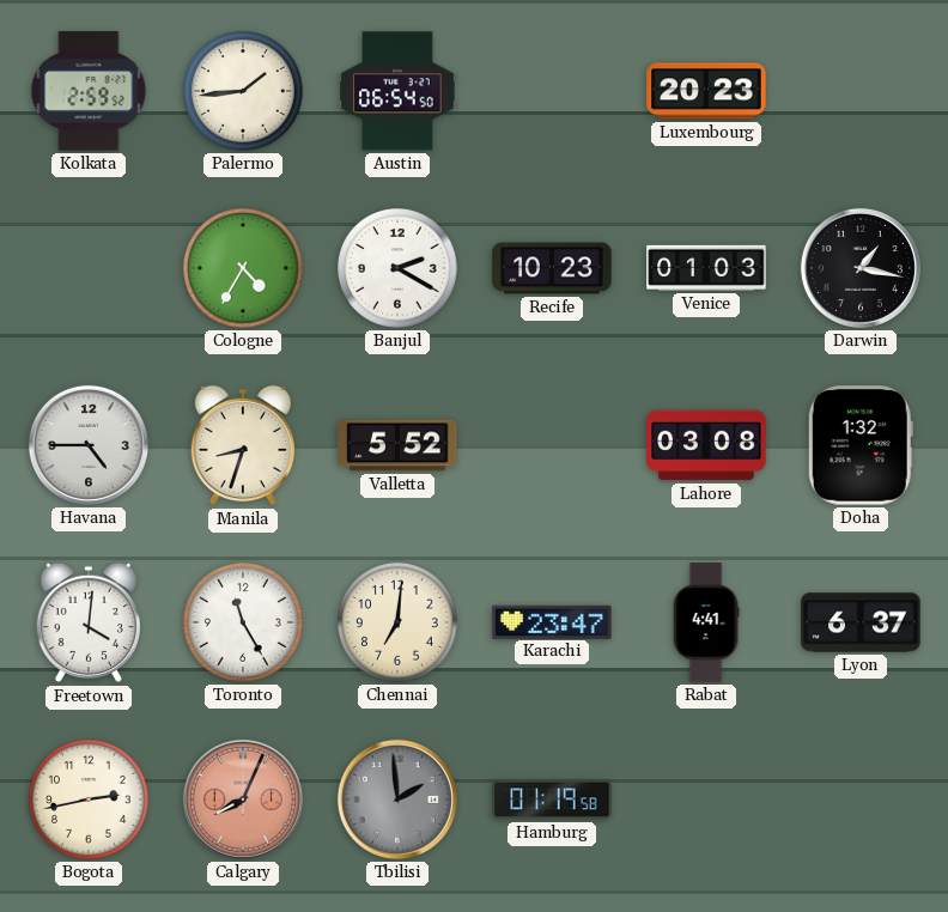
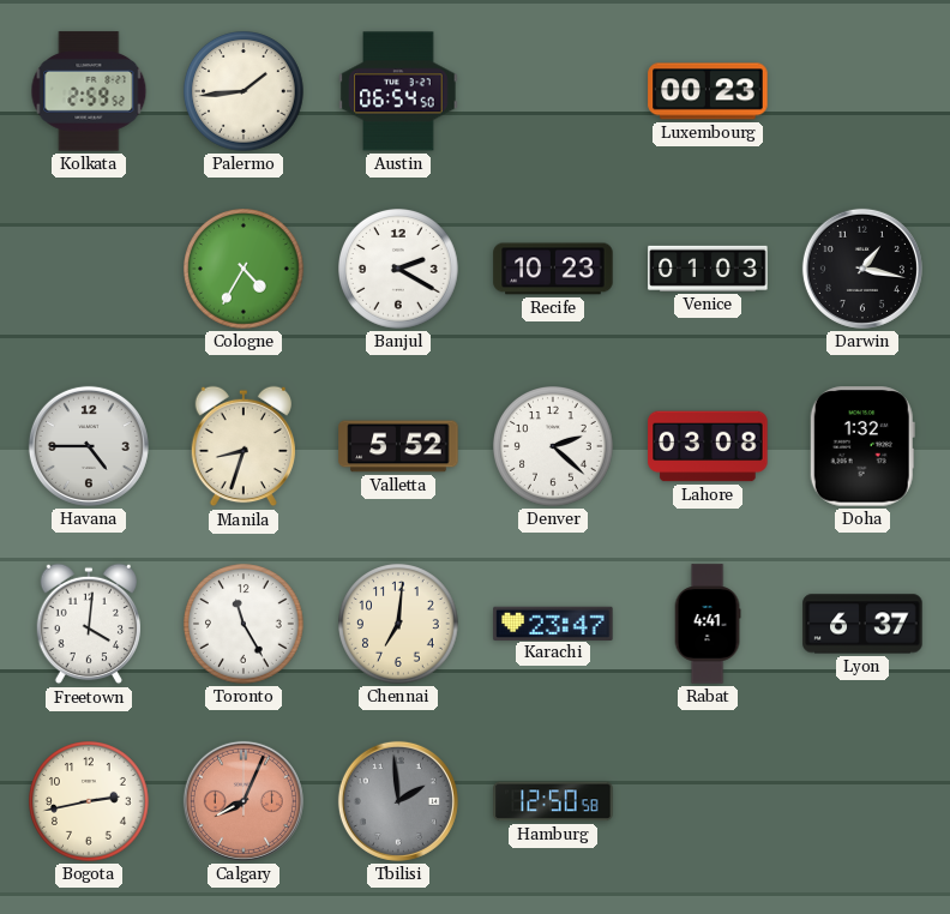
Luxembourg: 20:23 -> 00:23
Denver: none -> 2:22
Hamburg: 01:19 -> 12:50
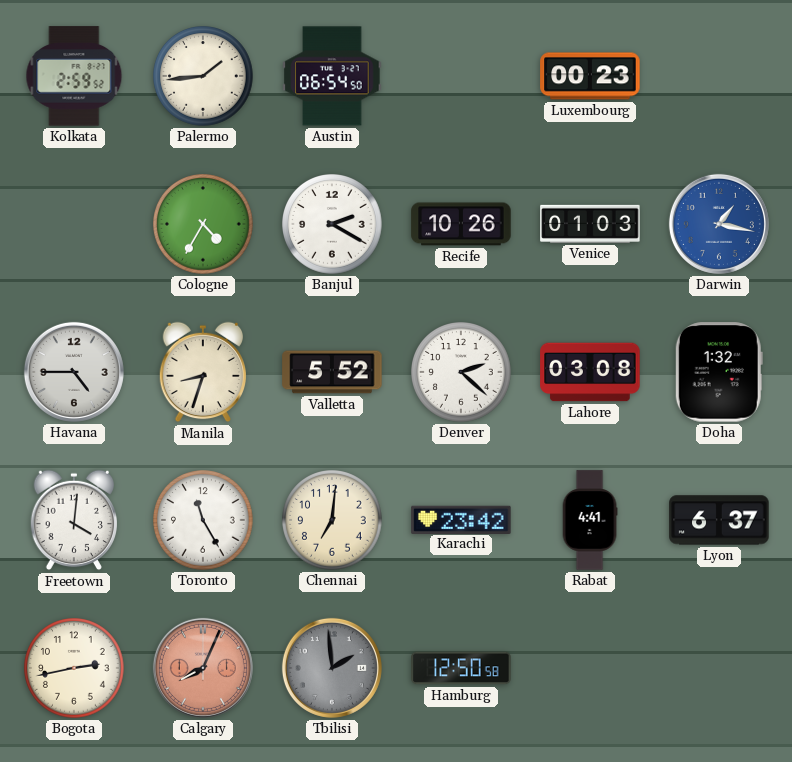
Recife: 10:23 -> 10:26
Darwin dial: black -> blue
Karachi: 23:47 -> 23:42
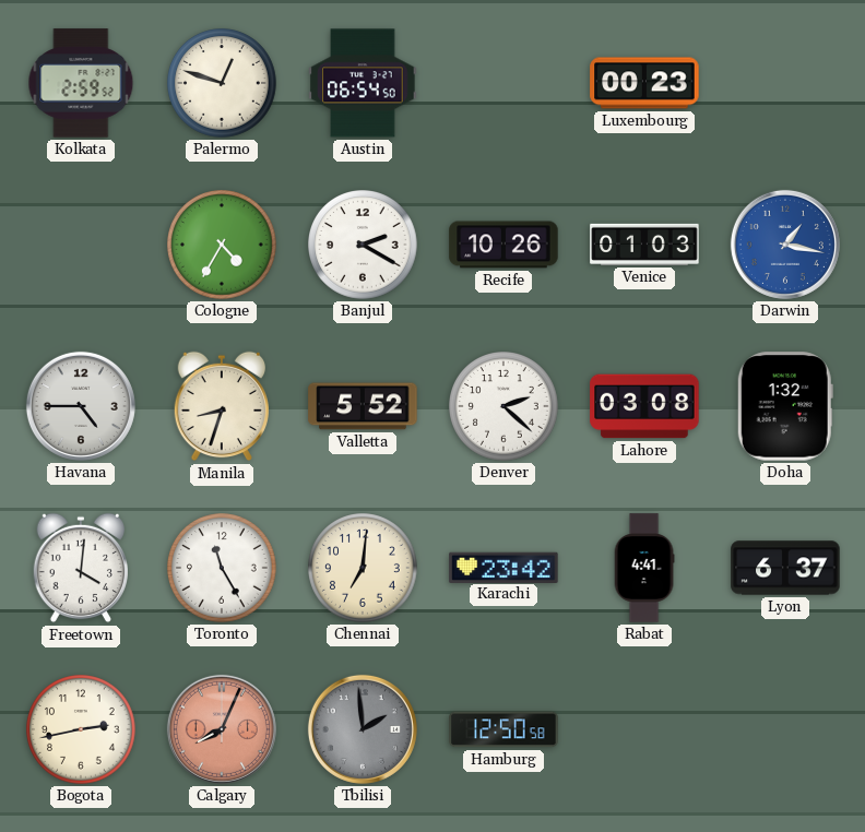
Palermo: 1:44 -> 12:48
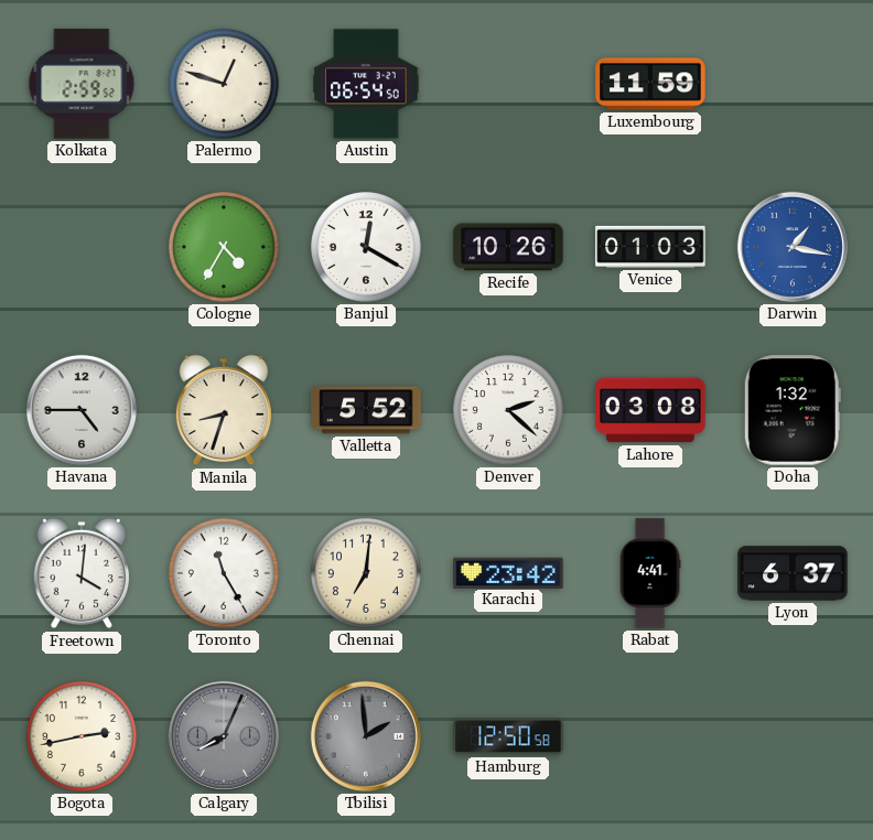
Luxembourg: 00:23 -> 11:59
Banjul: 2:20 -> 12:20
Calgary dial: salmon -> grey
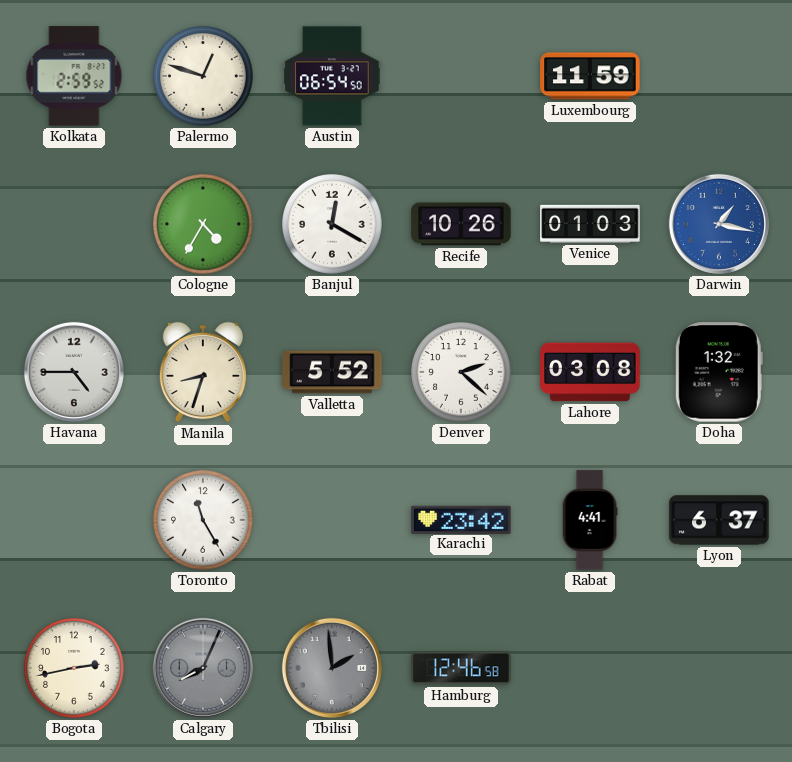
Freetown: 4:01 -> none
Chennai: 7:01 -> none
Hamburg: 12:50 -> 12:46
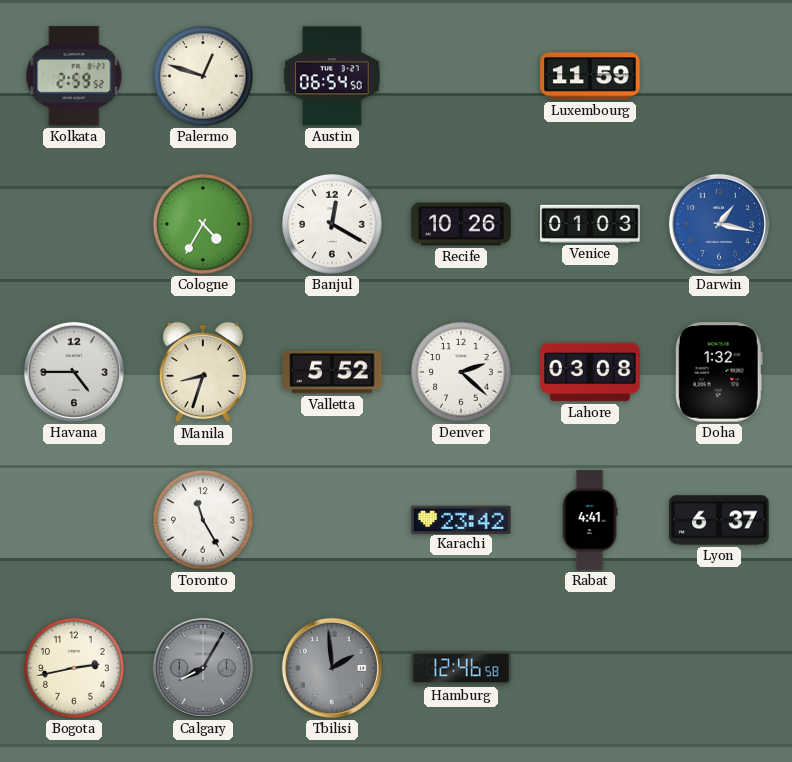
Calgary: 8:04 -> 8:05
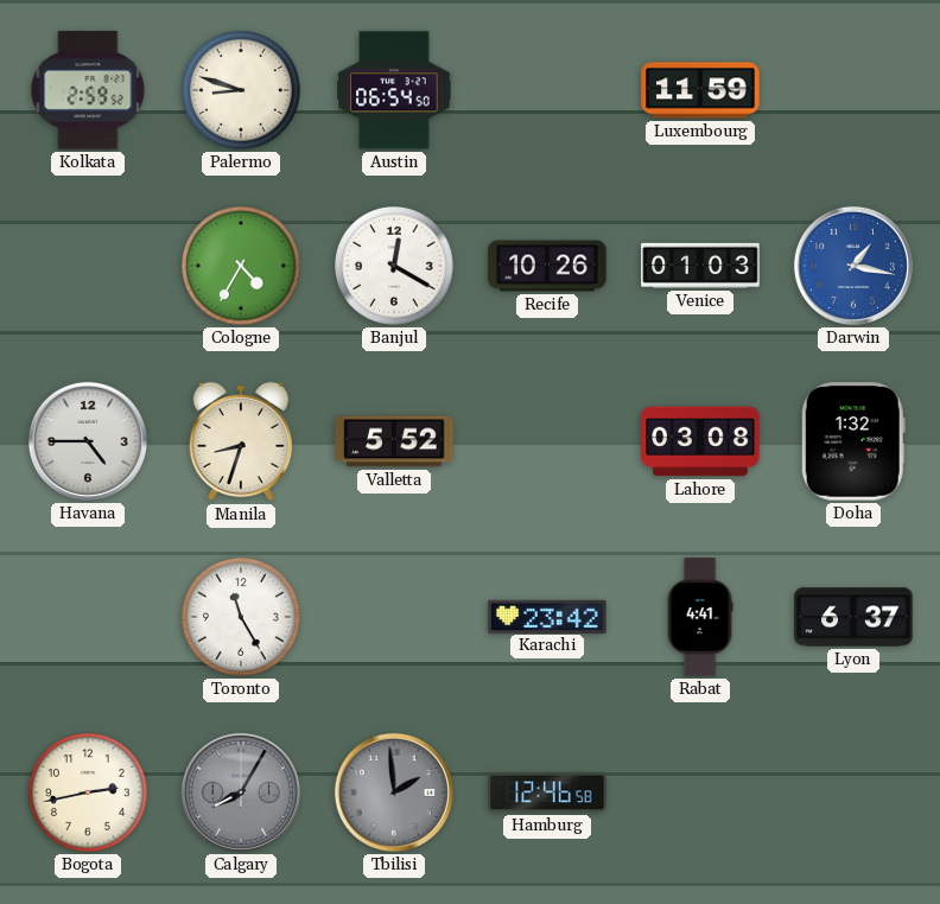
Palermo: 12:48 -> 8:48
Denver: 2:22 -> none
